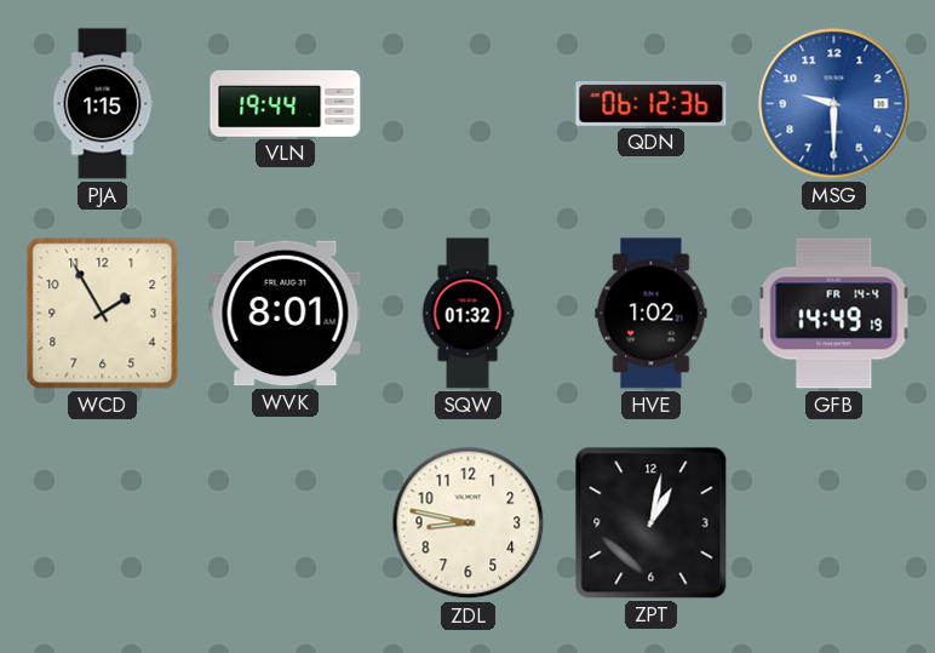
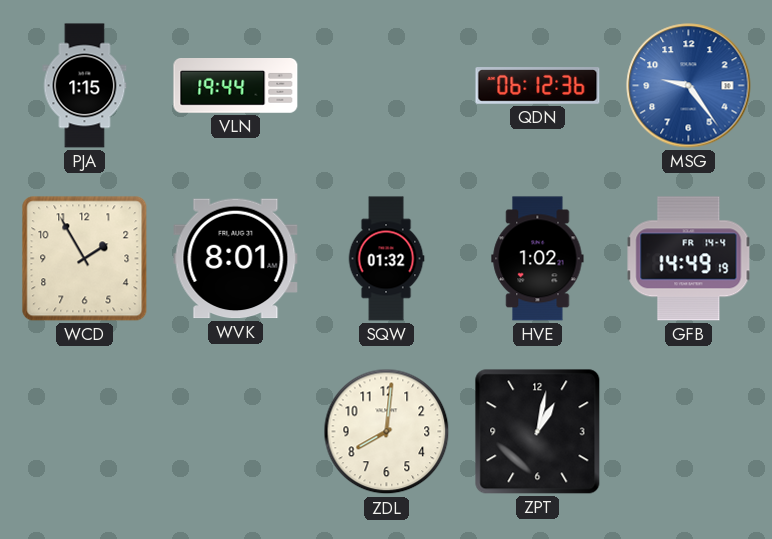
MSG: 9:30 -> 9:24
ZDL: 8:47 -> 8:01
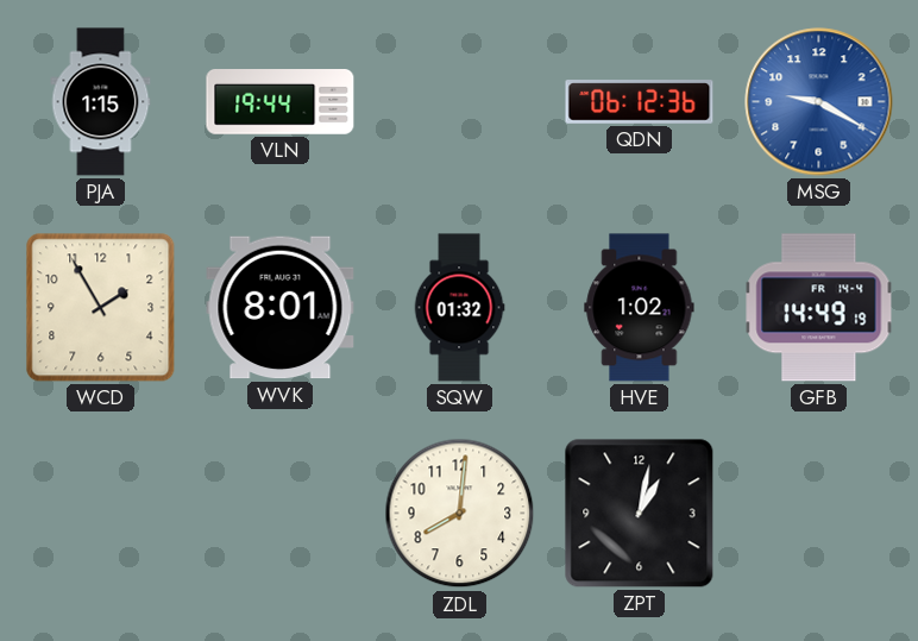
MSG: 9:24 -> 9:20
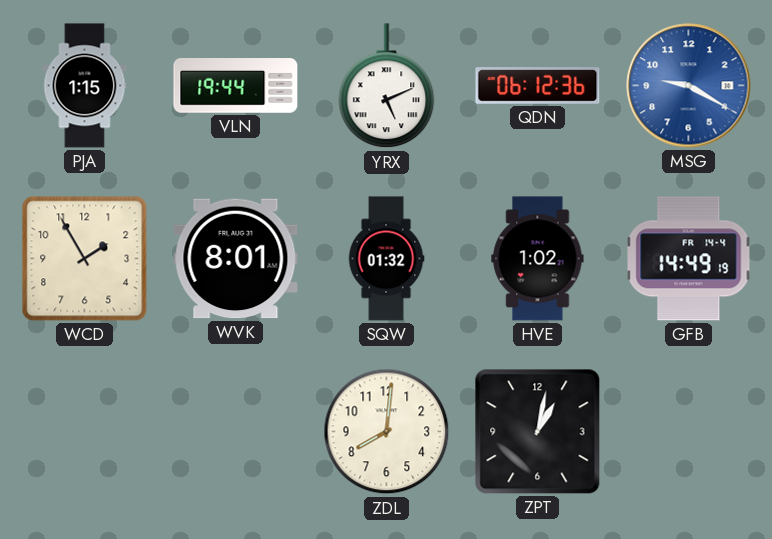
YRX: none -> 5:11
